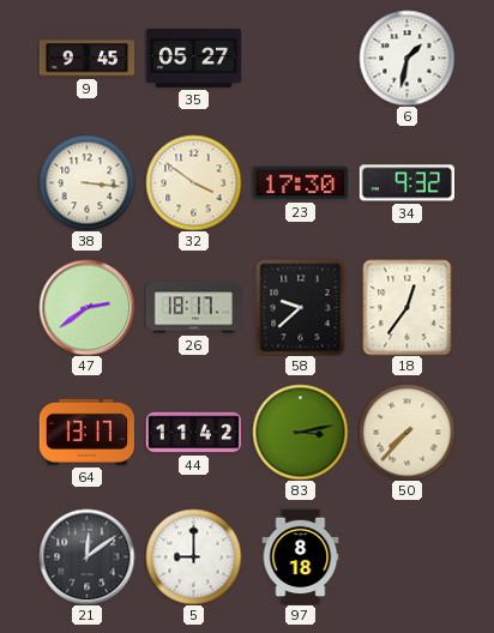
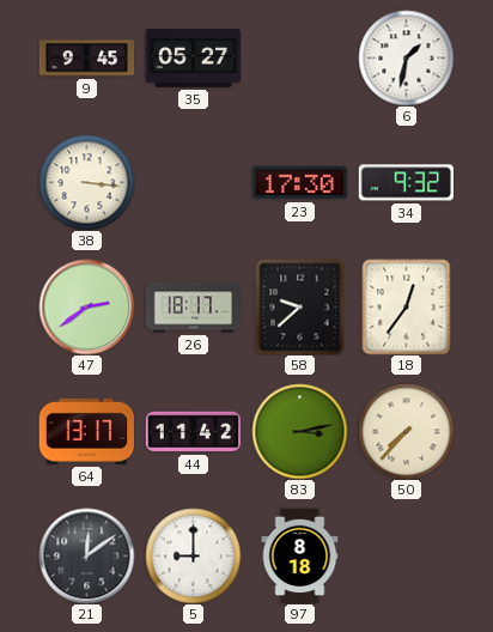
32: 3:51 -> none
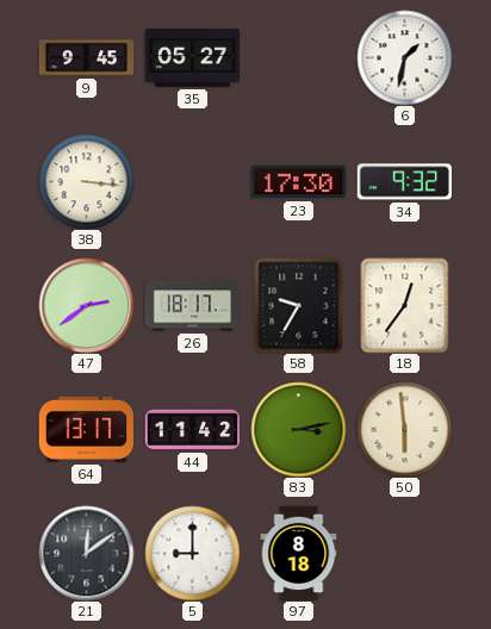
58: 9:38 -> 9:35
50: 7:37 -> 5:59
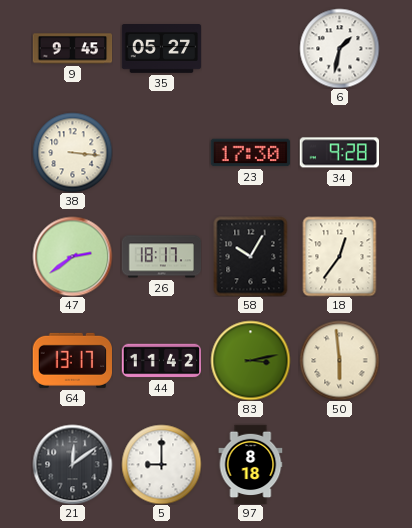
34: 9:32 -> 9:28
58: 9:35 -> 10:05
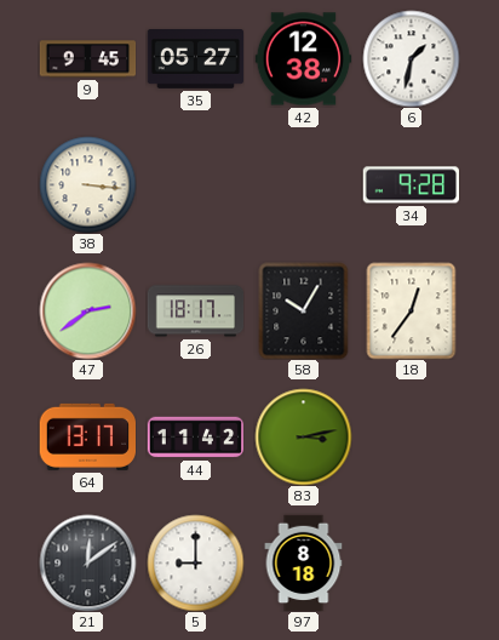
42: none -> 12:38
23: 17:30 -> none
50: 5:59 -> none
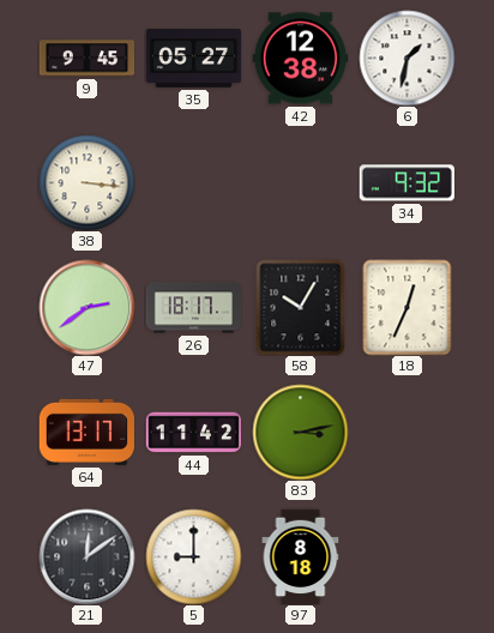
34: 9:28 -> 9:32
18: 12:36 -> 12:34
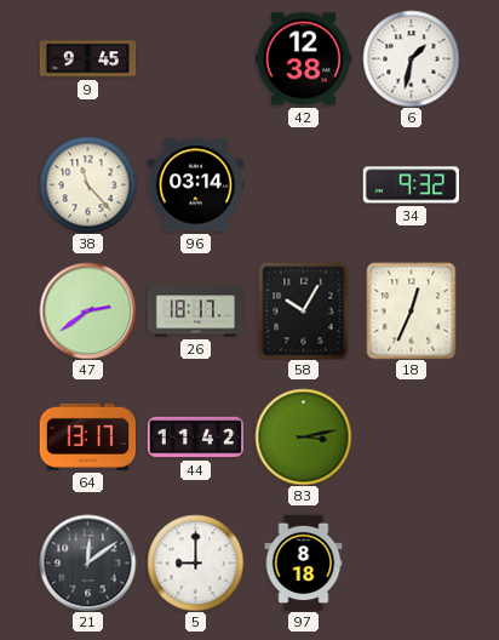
35: 05:27 -> none
38: 3:16 -> 11:23
96: none -> 03:14
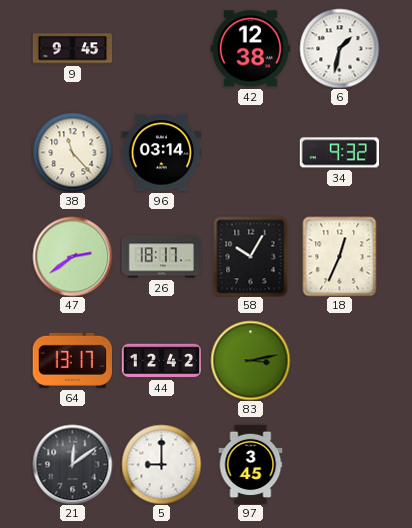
44: 11:42 -> 12:42
97: 8:18 -> 3:45
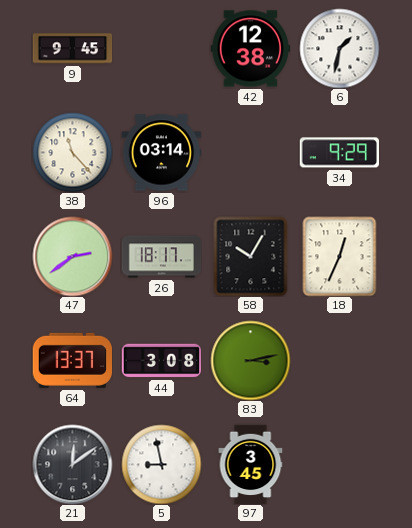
34: 9:32 -> 9:29
64: 13:17 -> 13:37
44: 12:42 -> 3:08
5: 9:00 -> 8:58
